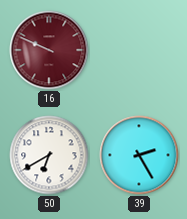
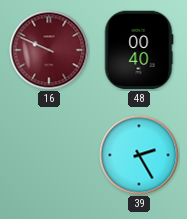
48: none -> 00:40
50: 6:40 -> none
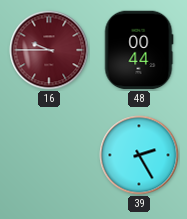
16: 9:49 -> 9:45
48: 00:40 -> 00:44
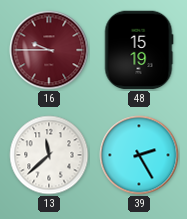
48: 00:44 -> 15:19
13: none -> 11:38
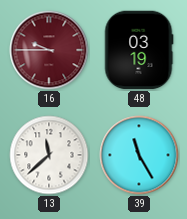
48: 15:19 -> 03:19
39: 2:25 -> 11:25
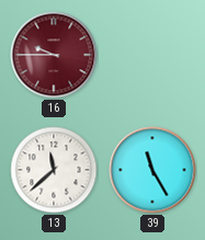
48: 03:19 -> none
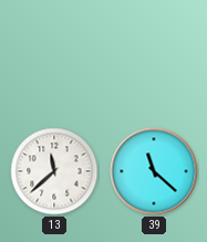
16: 9:45 -> none
39: 11:25 -> 11:22
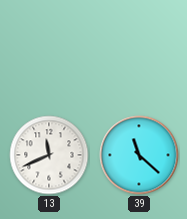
13: 11:38 -> 11:41
